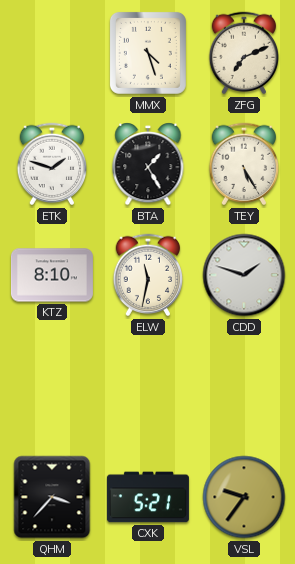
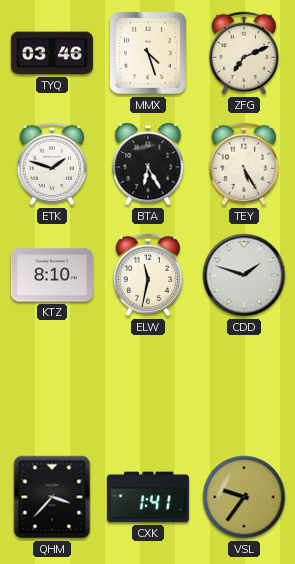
TYQ: none -> 03:46
BTA: 1:25 -> 6:25
CXK: 5:21 -> 1:41
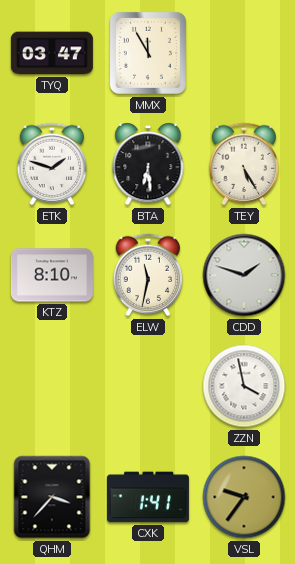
TYQ: 03:46 -> 03:47
MMX: 4:27 -> 11:55
ZFG: 7:11 -> none
BTA: 6:25 -> 6:29
ZZN: none -> 3:58
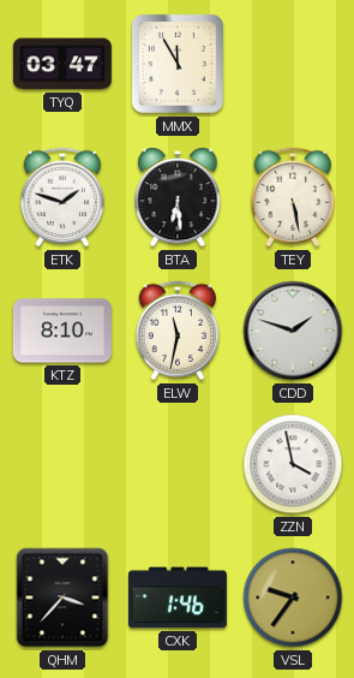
TEY: 5:25 -> 5:28
CXK: 1:41 -> 1:46
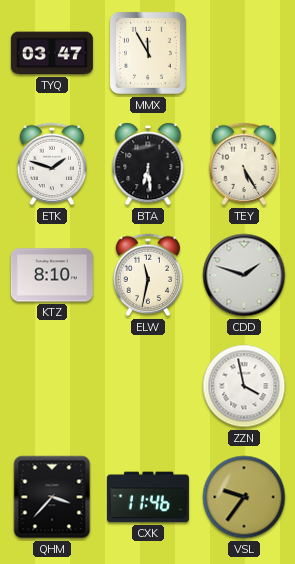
TEY: 5:28 -> 5:25
CXK: 1:46 -> 11:46
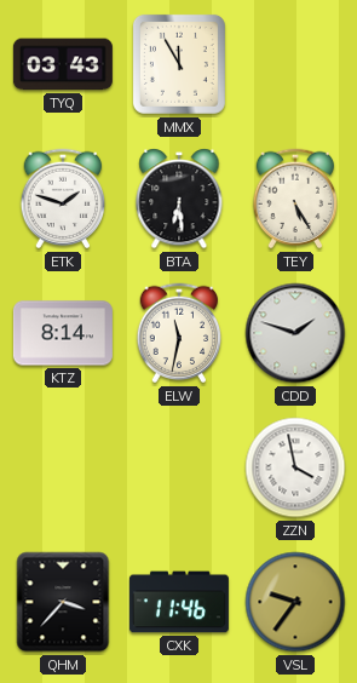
TYQ: 03:47 -> 03:43
KTZ: 8:10 -> 8:14
